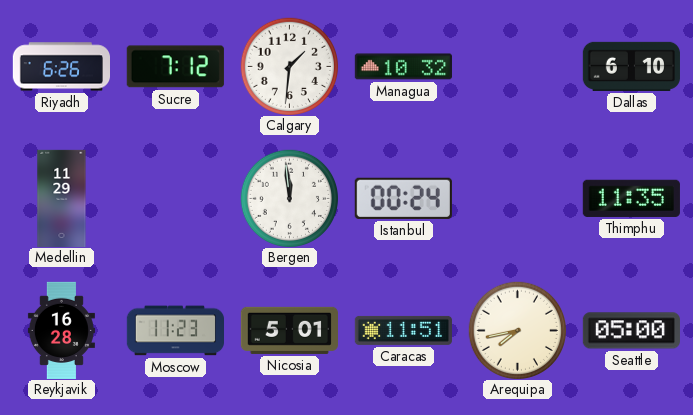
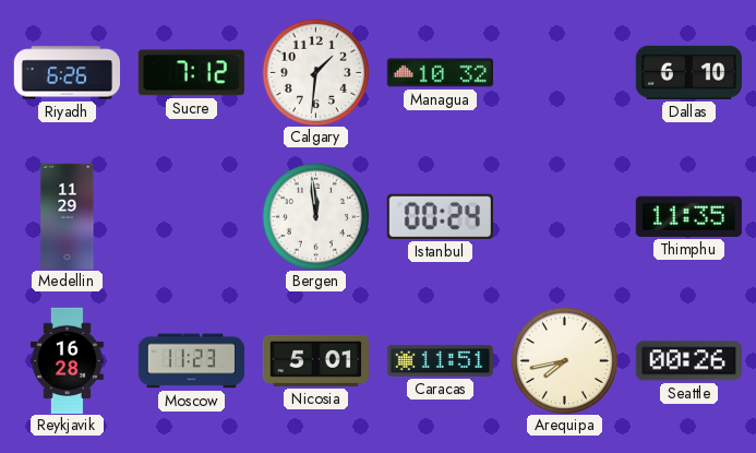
Seattle: 05:00 -> 00:26
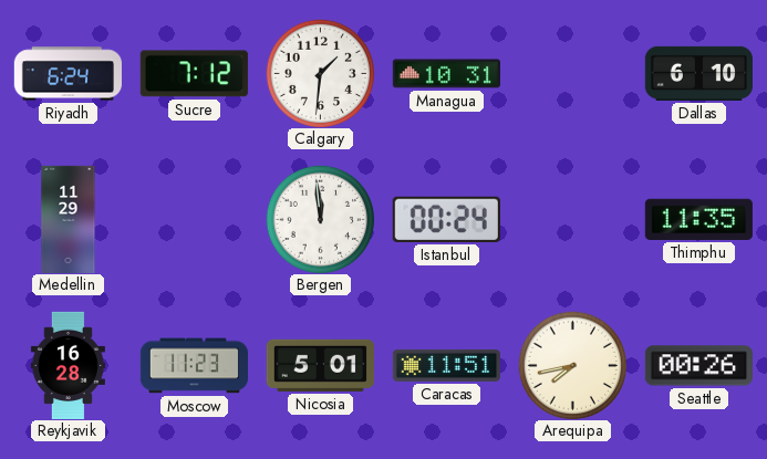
Riyadh: 6:26 -> 6:24
Managua: 10:32 -> 10:31
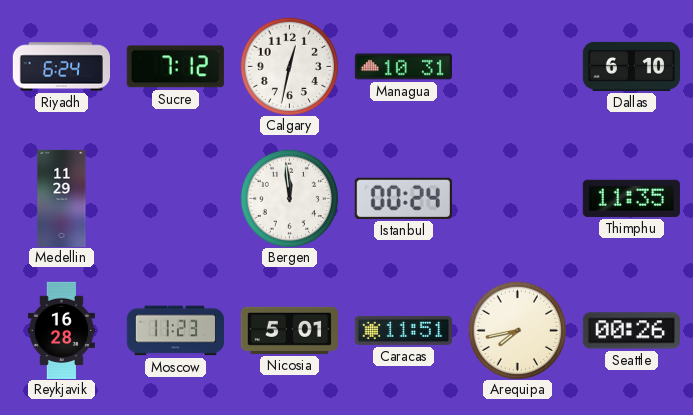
Calgary: 1:31 -> 12:32
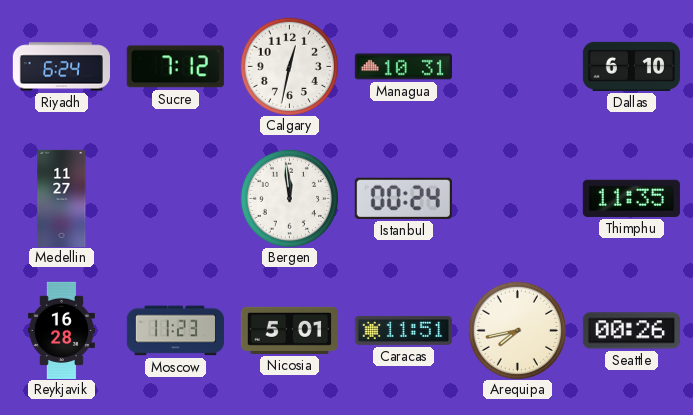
Medellin: 11:29 -> 11:27
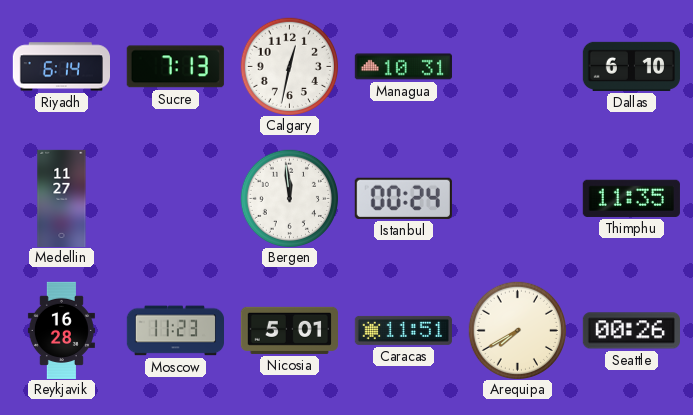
Riyadh: 6:24 -> 6:14
Sucre: 7:12 -> 7:13
Arequipa: 7:43 -> 7:40
